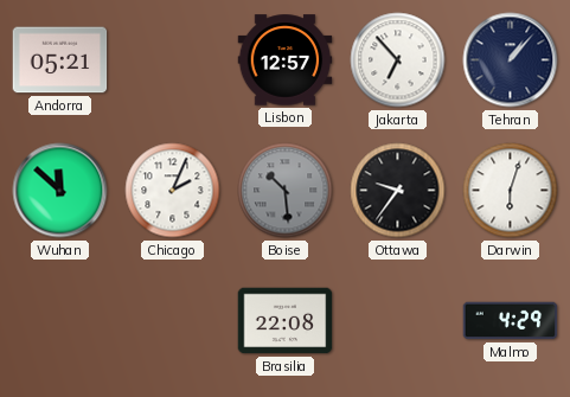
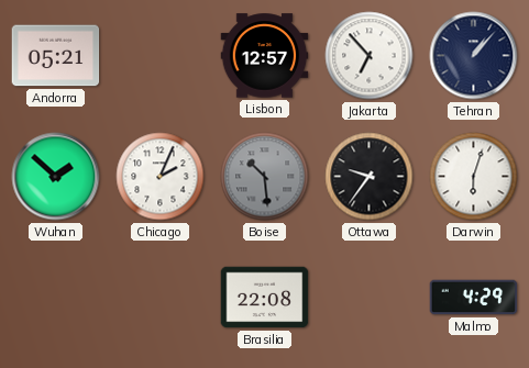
Wuhan: 11:52 -> 1:52
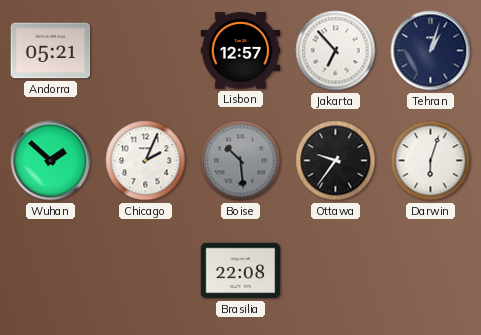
Tehran: 1:07 -> 1:03
Malmo: 4:29 -> none
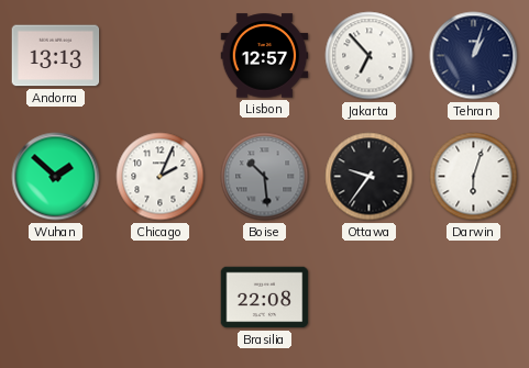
Andorra: 05:21 -> 13:13
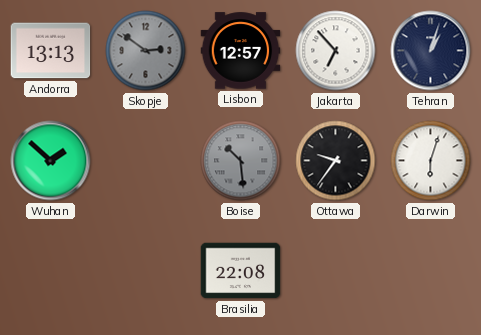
Skopje: none -> 2:51
Chicago: 2:04 -> none
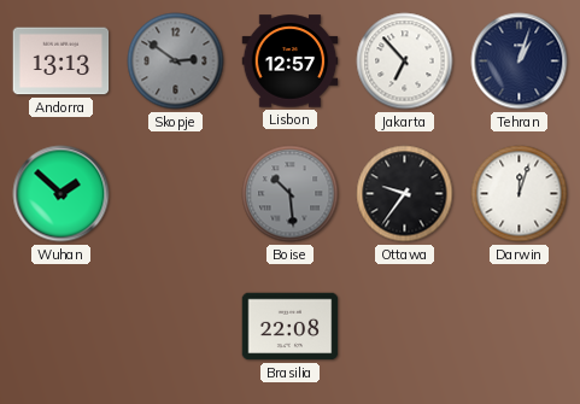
Darwin: 6:03 -> 12:03
